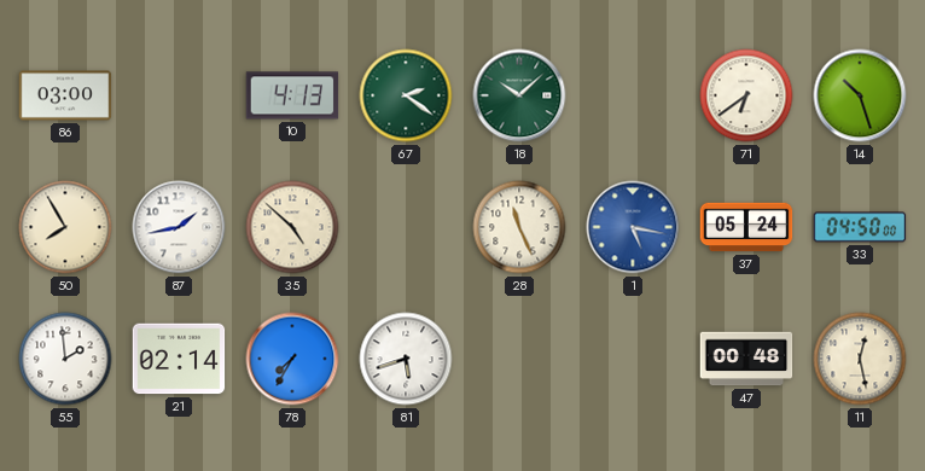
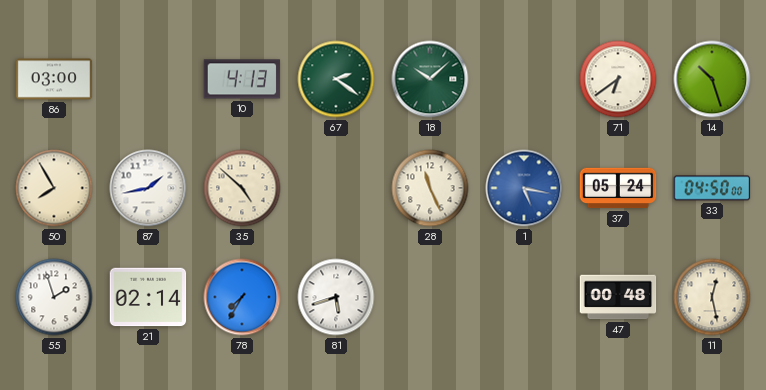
55: 1:59 -> 1:57
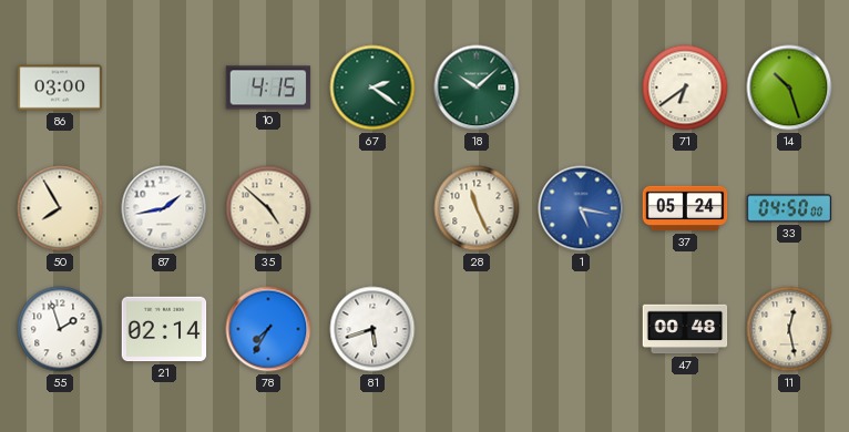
10: 4:13 -> 4:15
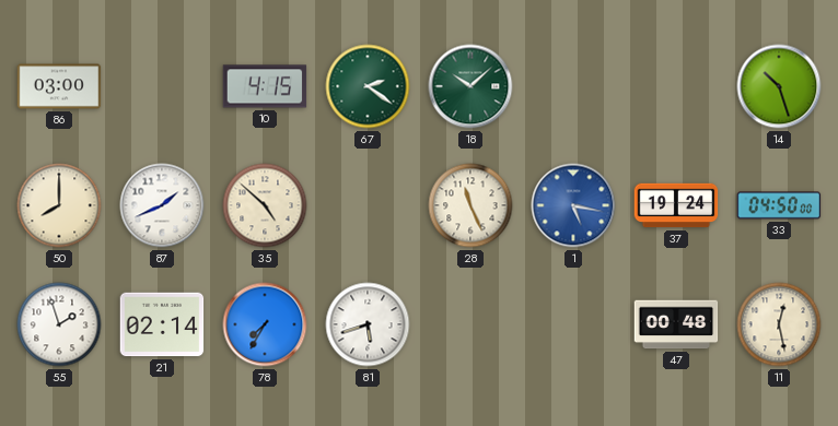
71: 6:39 -> none
50: 7:55 -> 8:00
87: 1:43 -> 1:41
37: 05:24 -> 19:24
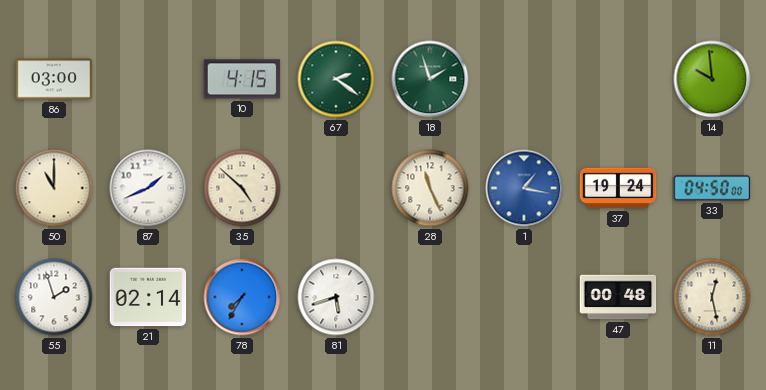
18: 10:08 -> 1:57
14: 10:27 -> 9:59
50: 8:00 -> 11:00
1: 5:17 -> 1:17
